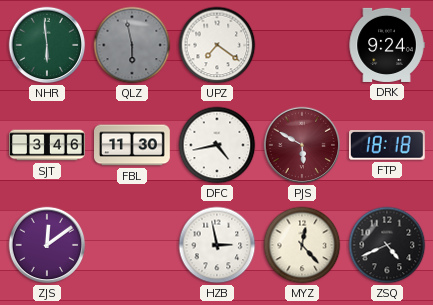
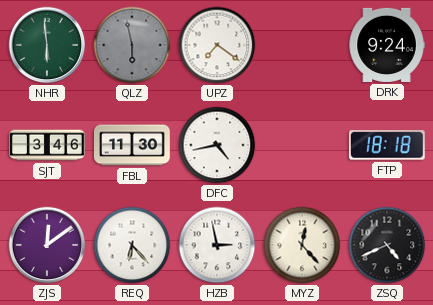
PJS: 5:50 -> none
REQ: none -> 6:23
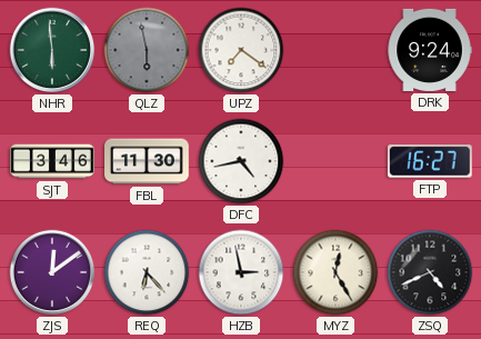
FTP: 18:18 -> 16:27
MYZ: 12:23 -> 12:25
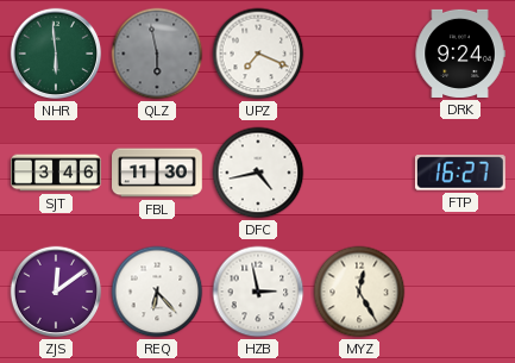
UPZ: 7:21 -> 7:19
ZSQ: 4:41 -> none
